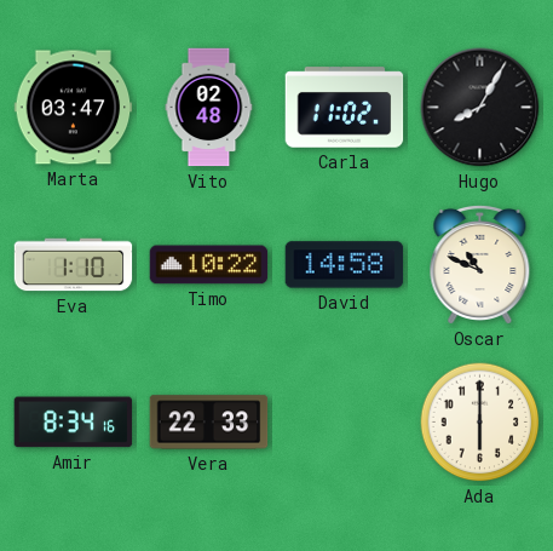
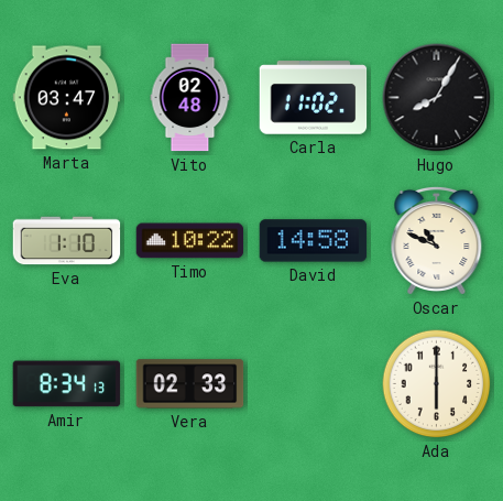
Amir: 8:34:16 -> 8:34:13
Vera: 22:33 -> 02:33
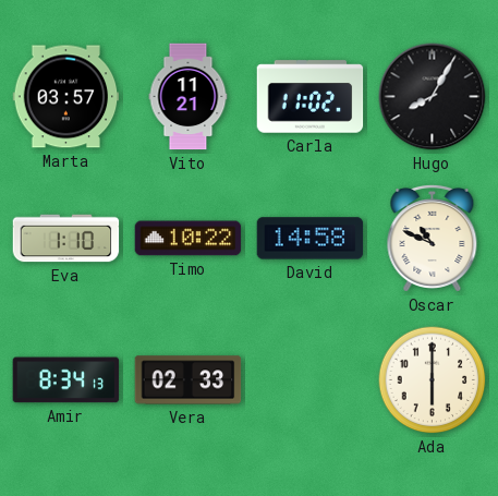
Marta: 03:47 -> 03:57
Vito: 02:48 -> 11:21
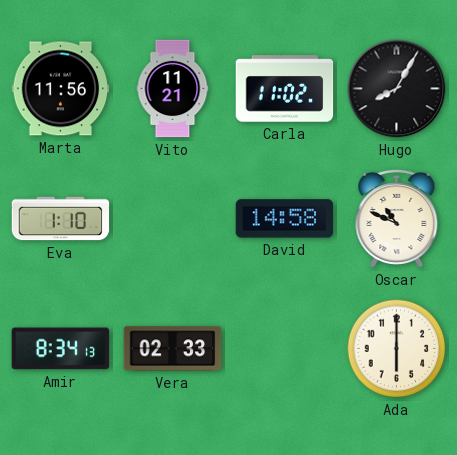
Marta: 03:57 -> 11:56
Timo: 10:22 -> none
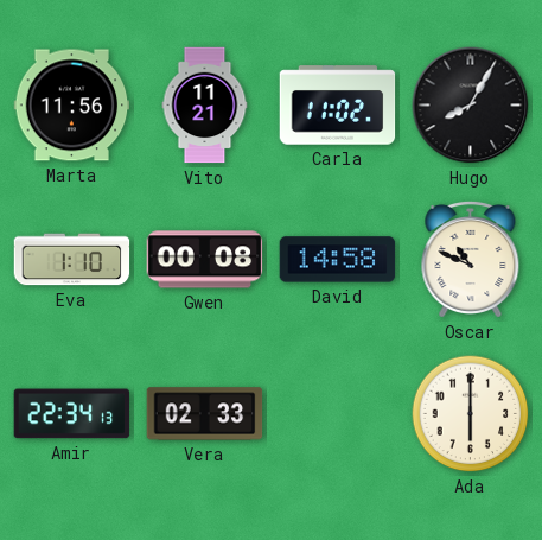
Gwen: none -> 00:08
Amir: 8:34 -> 22:34
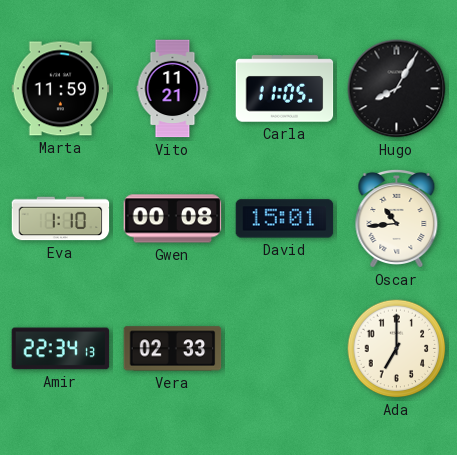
Marta: 11:56 -> 11:59
Carla: 11:02 -> 11:05
David: 14:58 -> 15:01
Oscar: 10:49 -> 10:44
Ada: 6:00 -> 7:00
